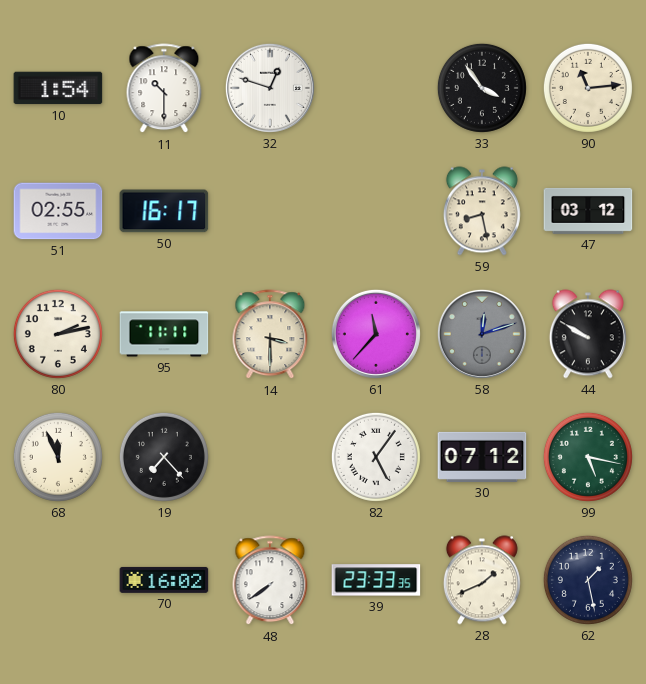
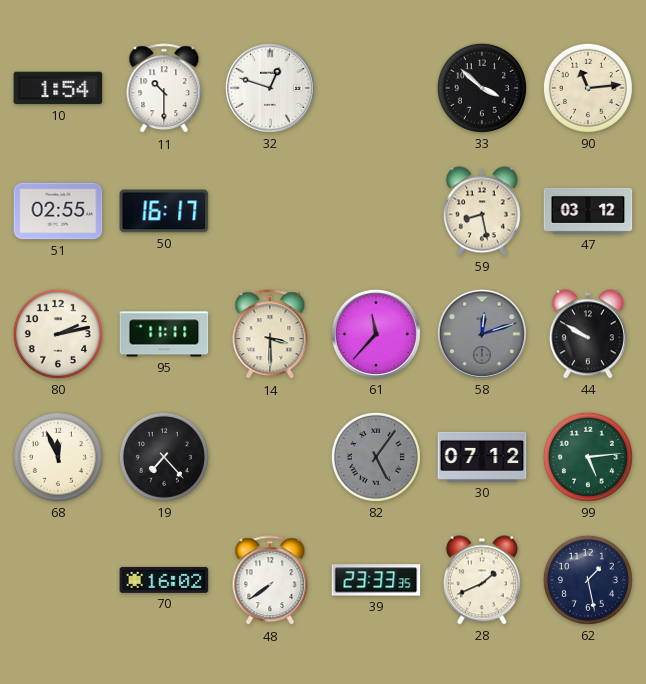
33: 3:54 -> 3:52
82 dial: white -> grey
99: 5:17 -> 5:14
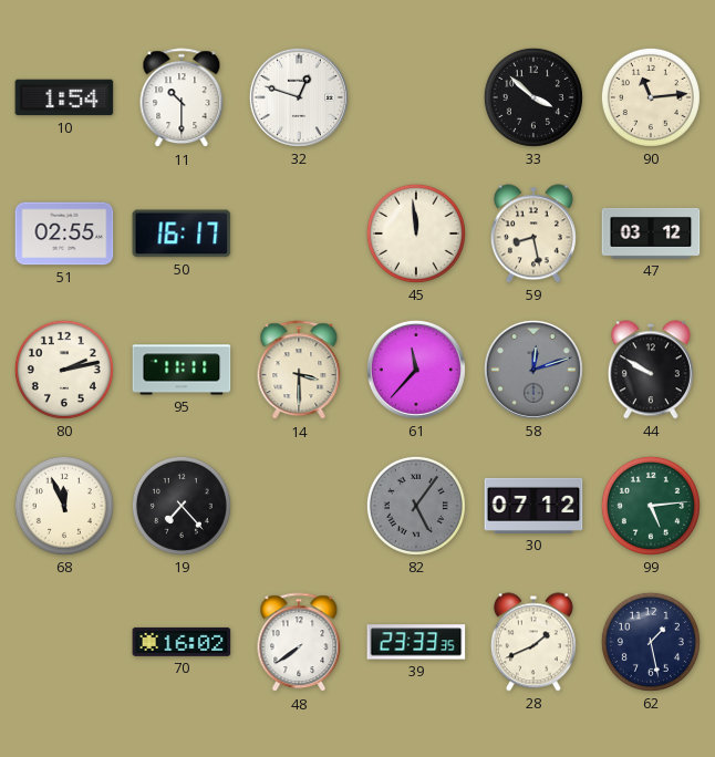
45: none -> 11:59
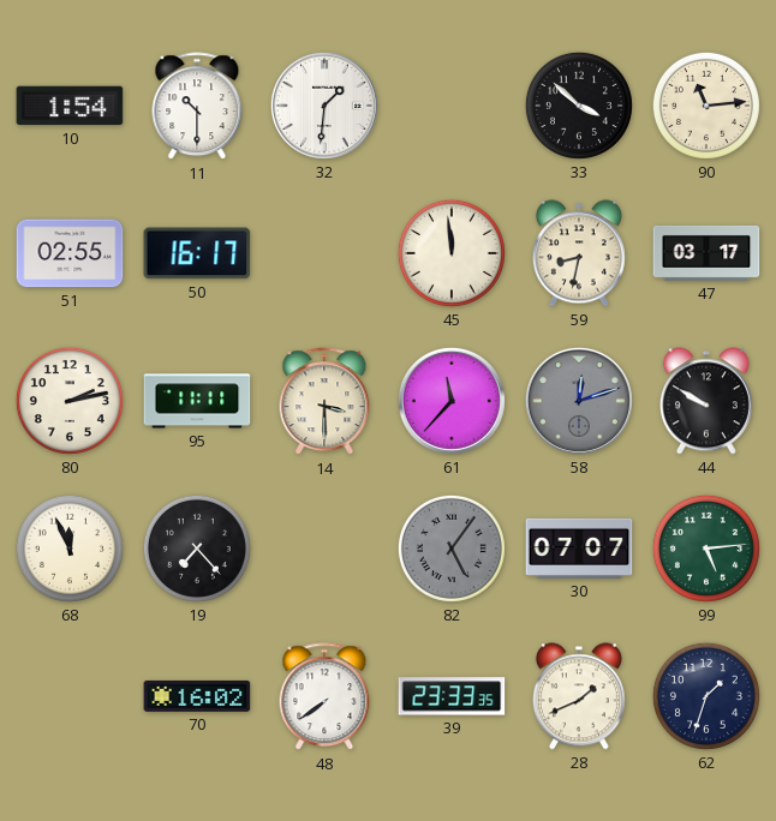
32: 12:48 -> 1:31
59: 8:28 -> 8:32
47: 03:12 -> 03:17
30: 07:12 -> 07:07
62: 1:28 -> 1:33
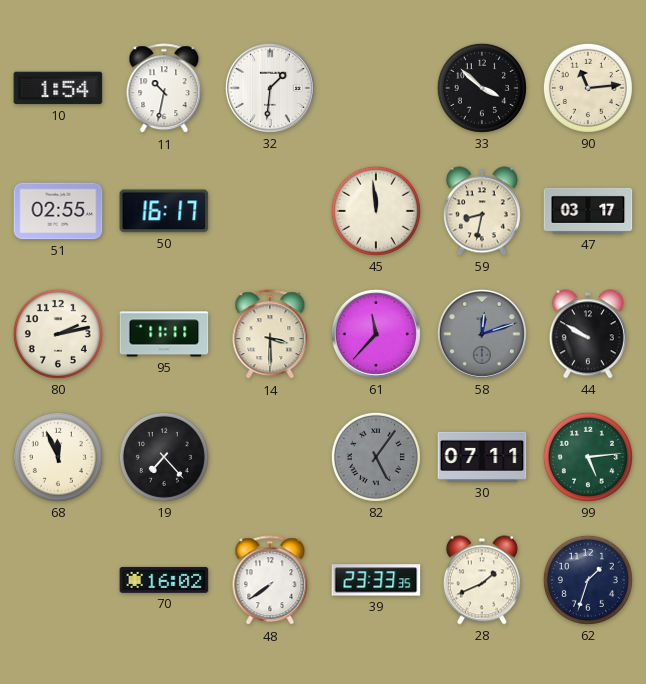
11: 10:30 -> 10:32
30: 07:07 -> 07:11
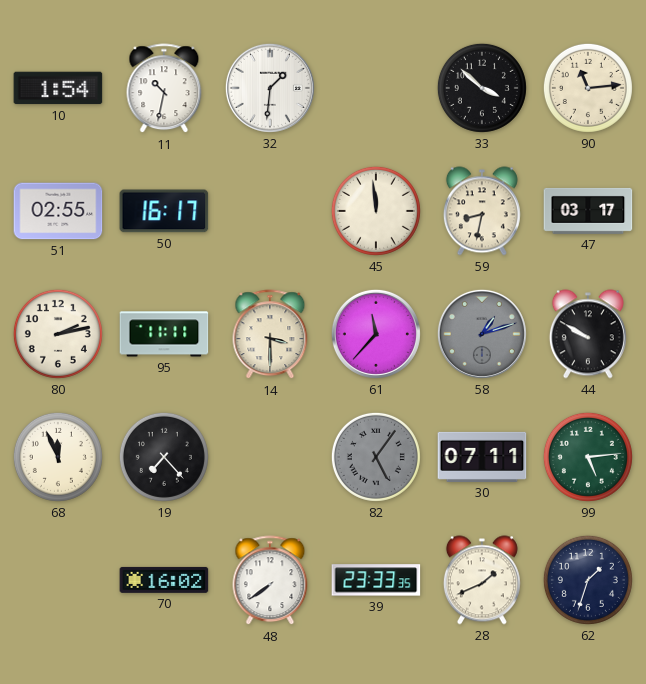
58: 12:12 -> 1:12
